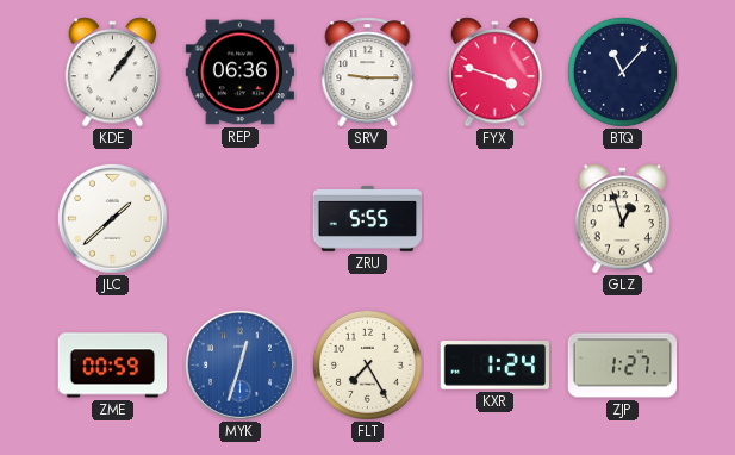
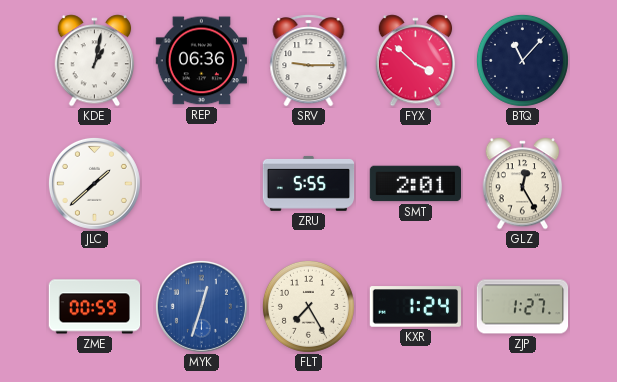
KDE: 1:06 -> 1:02
FYX: 3:48 -> 3:52
SMT: none -> 2:01
GLZ: 12:57 -> 12:25
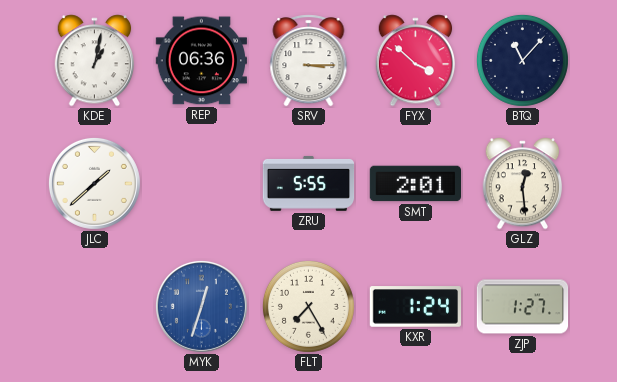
SRV: 9:15 -> 3:15
GLZ: 12:25 -> 12:29
ZME: 00:59 -> none
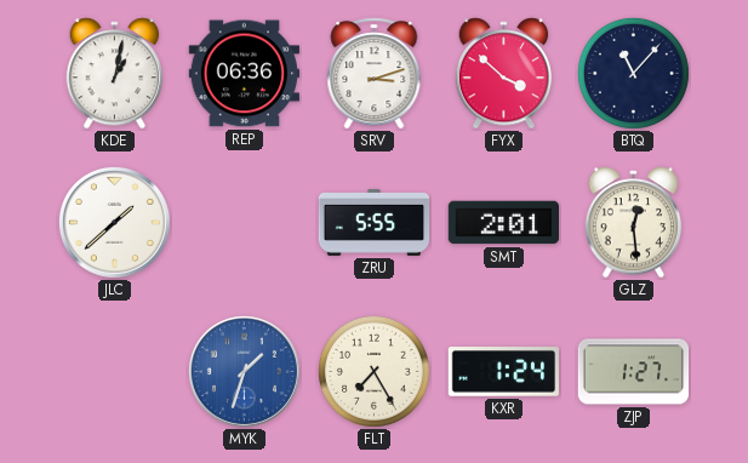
SRV: 3:15 -> 3:12
MYK: 12:33 -> 1:33
